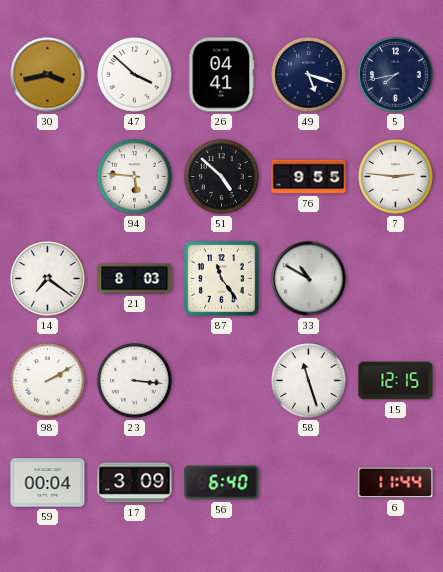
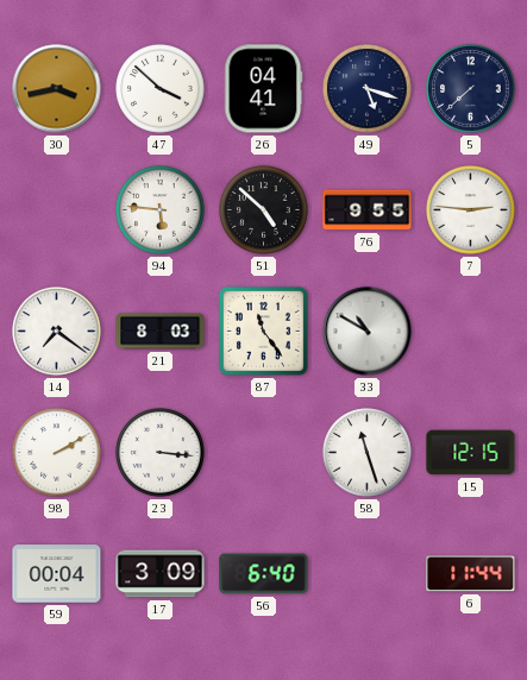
5: 7:43 -> 7:38
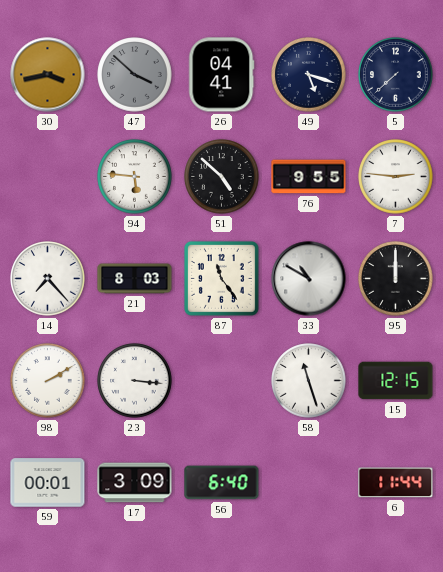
47 dial: white -> grey
14: 7:21 -> 7:23
95: none -> 12:00
59: 00:04 -> 00:01
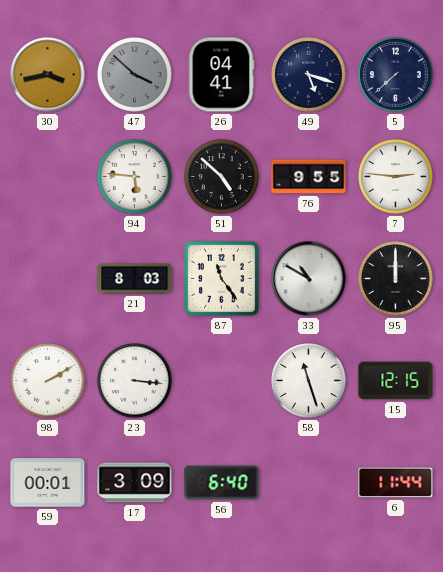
14: 7:23 -> none
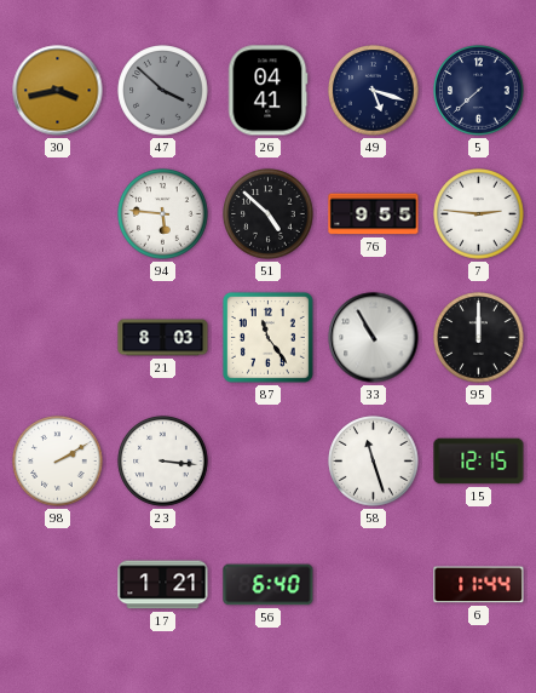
33: 10:50 -> 10:55
59: 00:01 -> none
17: 3:09 -> 1:21
